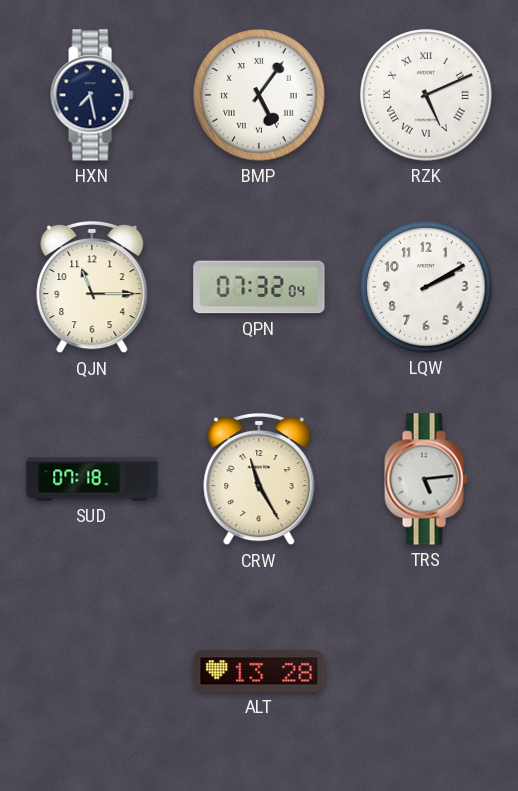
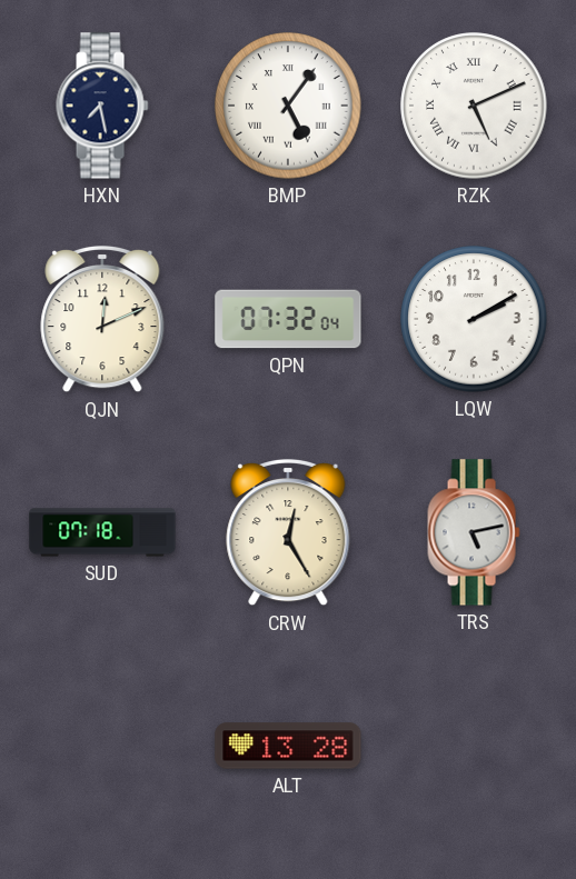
QJN: 11:15 -> 12:11
CRW: 11:25 -> 12:25
TRS: 5:14 -> 5:13
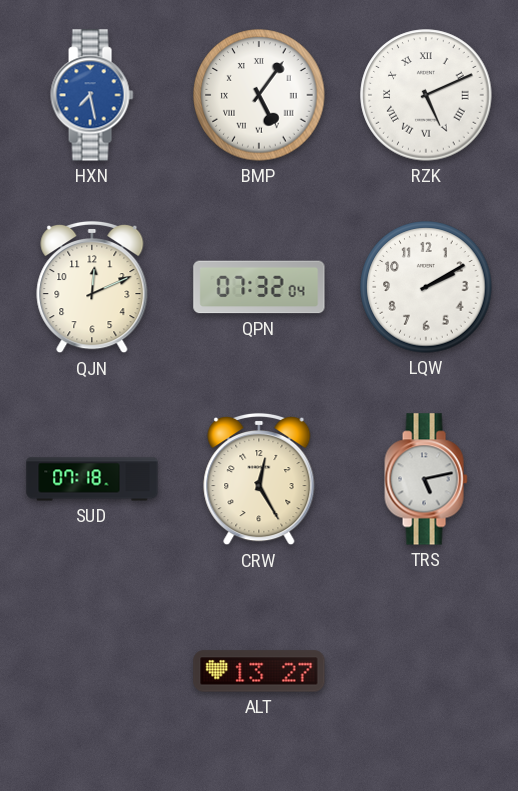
HXN dial: navy -> blue
ALT: 13:28 -> 13:27
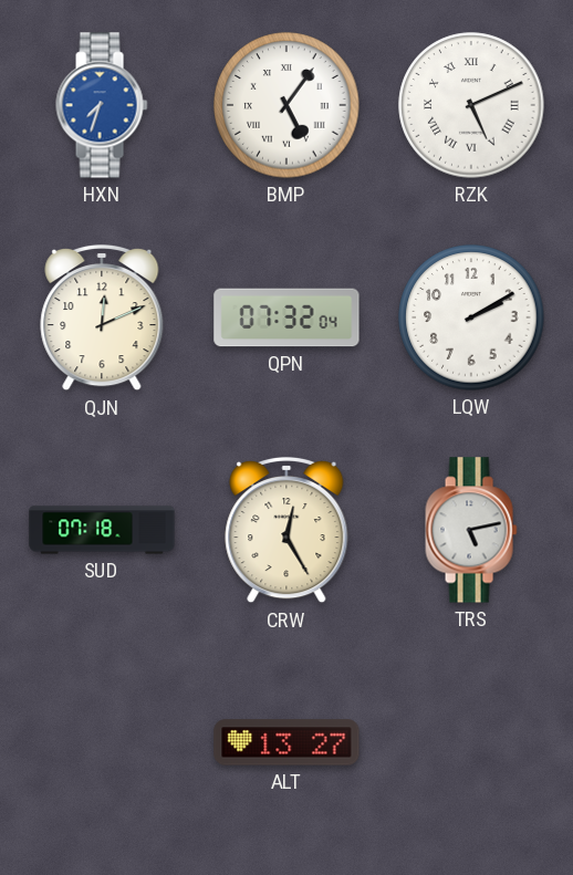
HXN: 7:28 -> 7:33
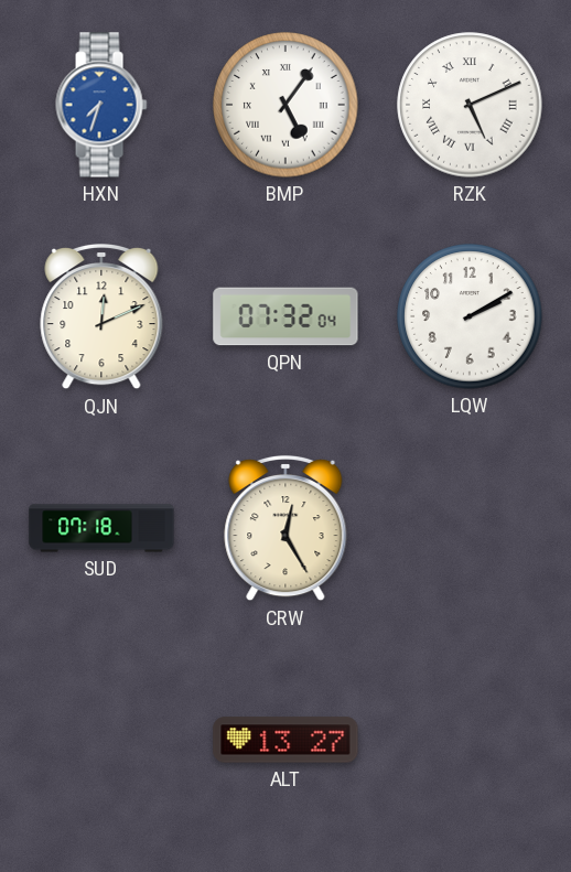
TRS: 5:13 -> none
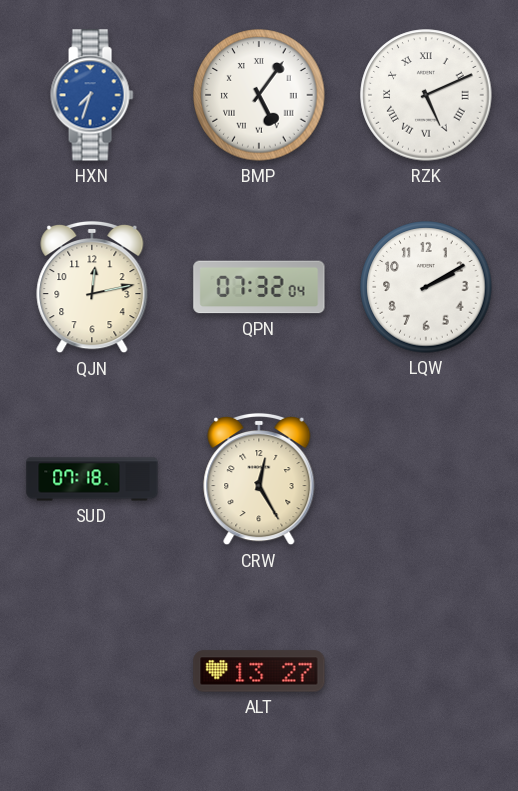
QJN: 12:11 -> 12:13
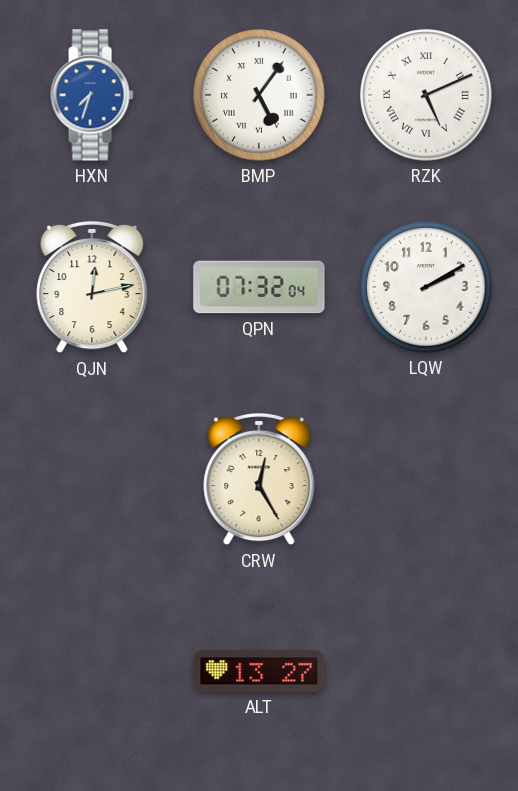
SUD: 07:18 -> none
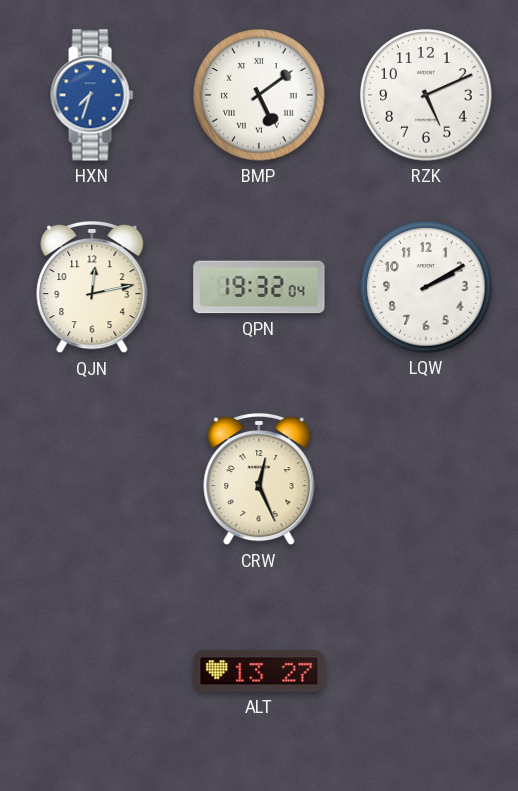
BMP: 5:06 -> 5:09
RZK numerals: Roman -> Arabic
QPN: 07:32 -> 19:32
CRW: 12:25 -> 12:26
